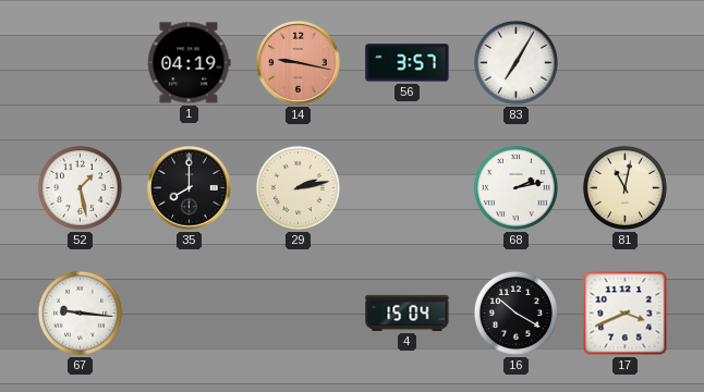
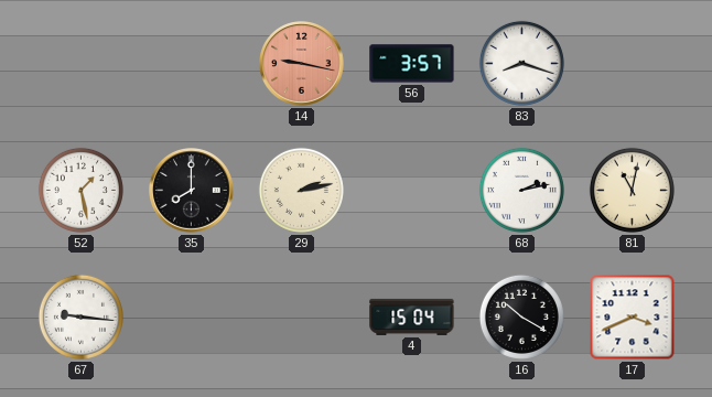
1: 04:19 -> none
83: 7:05 -> 8:18
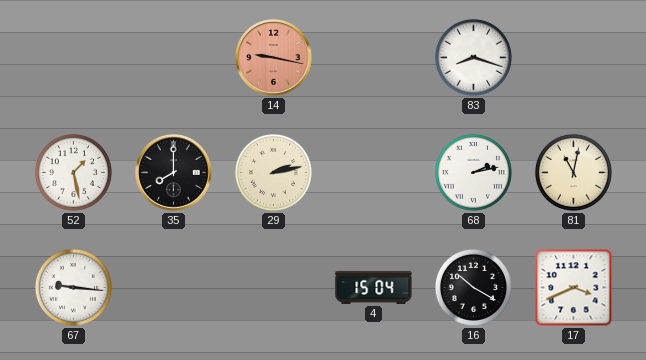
56: 3:57 -> none
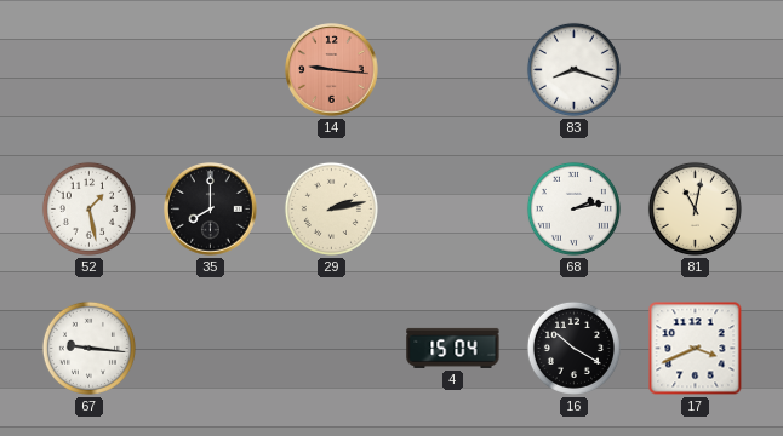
14: 9:17 -> 9:16
